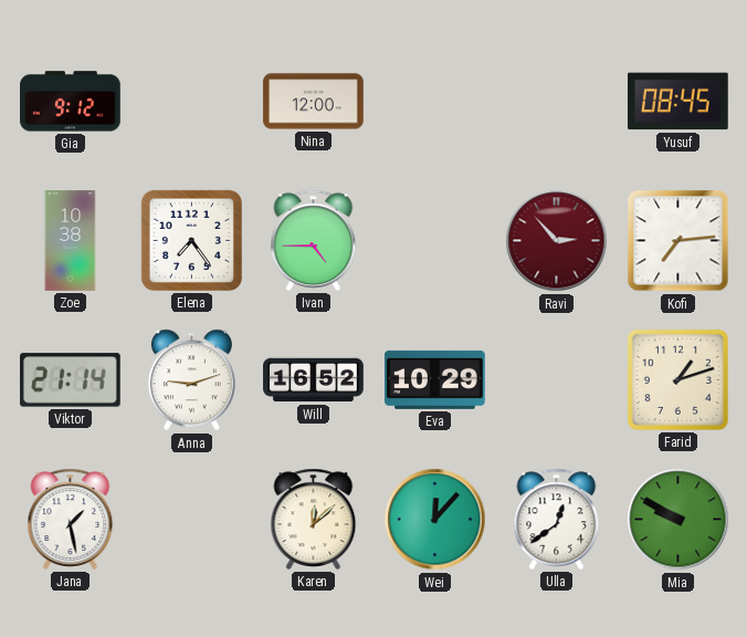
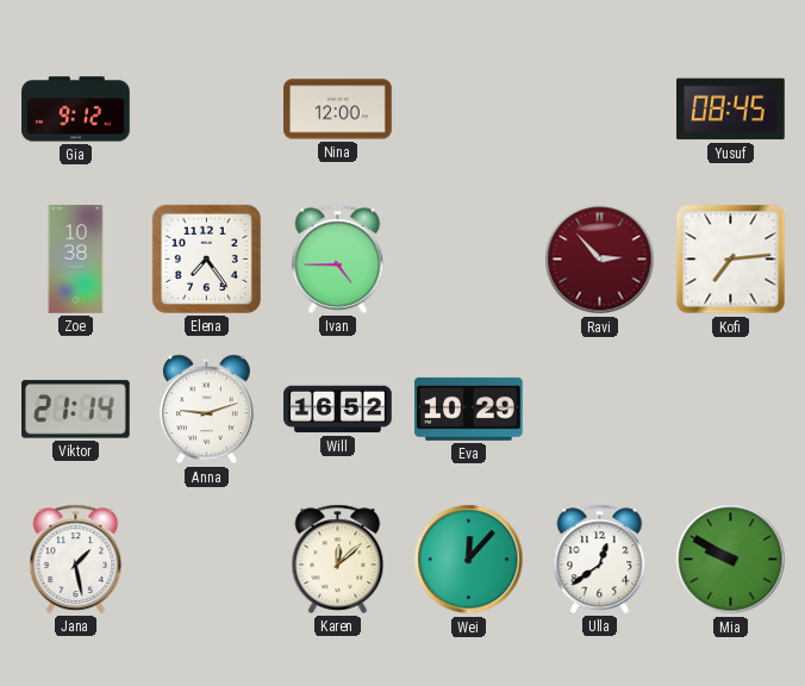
Farid: 1:12 -> none
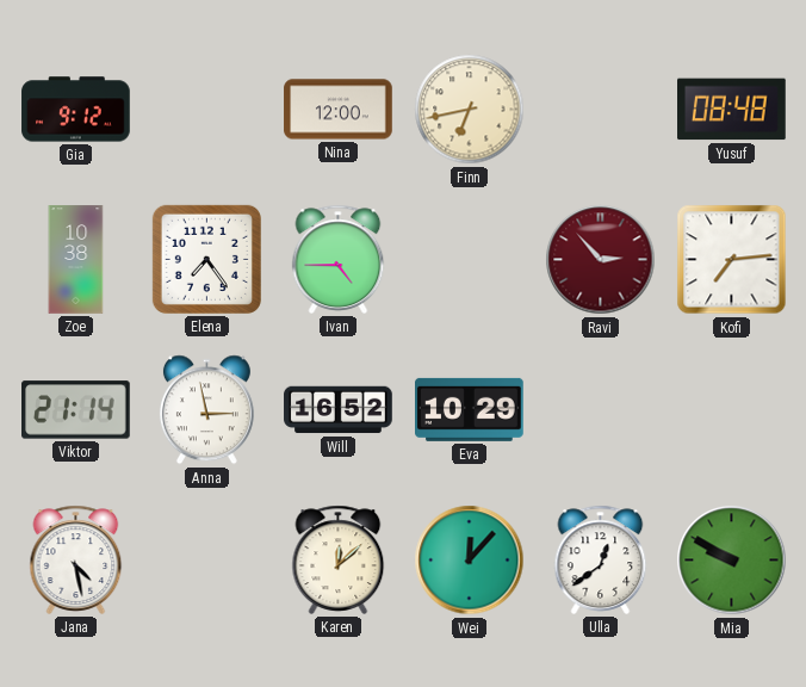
Finn: none -> 6:43
Yusuf: 08:45 -> 08:48
Anna: 9:12 -> 2:58
Jana: 1:28 -> 4:28
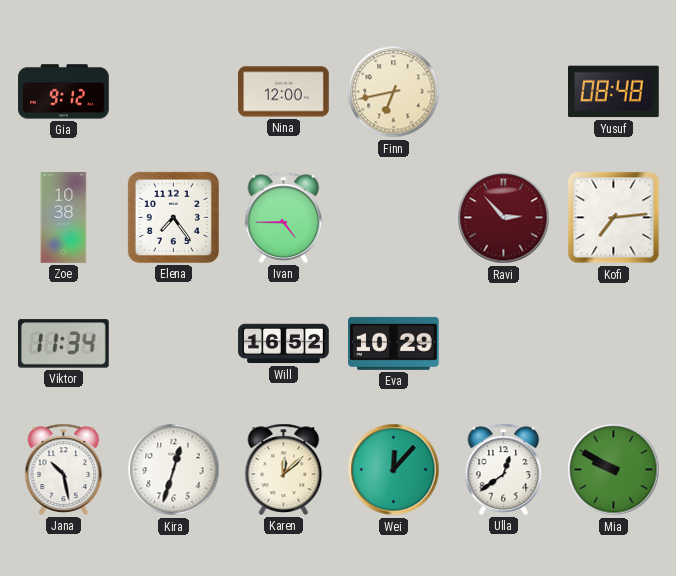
Viktor: 21:14 -> 11:34
Anna: 2:58 -> none
Jana: 4:28 -> 10:28
Kira: none -> 12:33
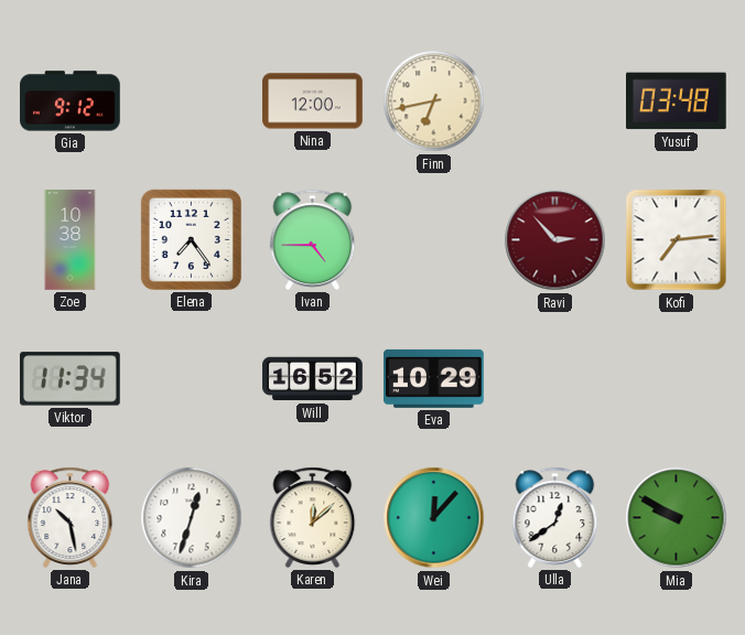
Yusuf: 08:48 -> 03:48
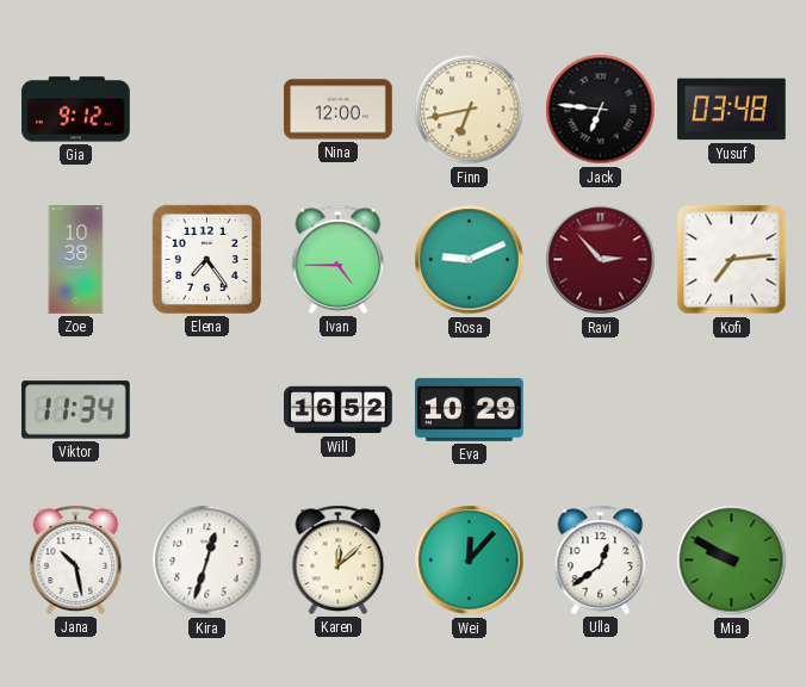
Jack: none -> 6:46
Rosa: none -> 9:11
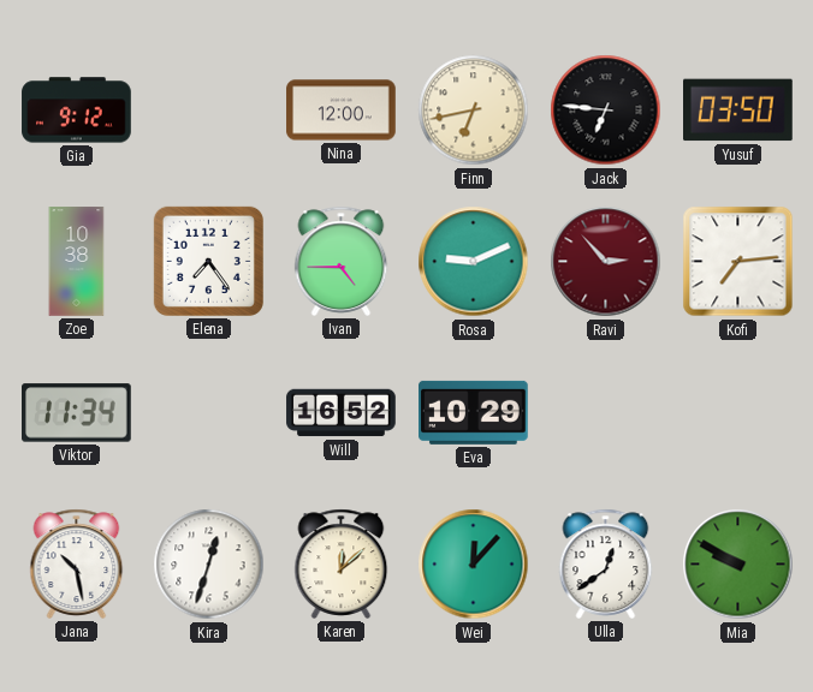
Yusuf: 03:48 -> 03:50
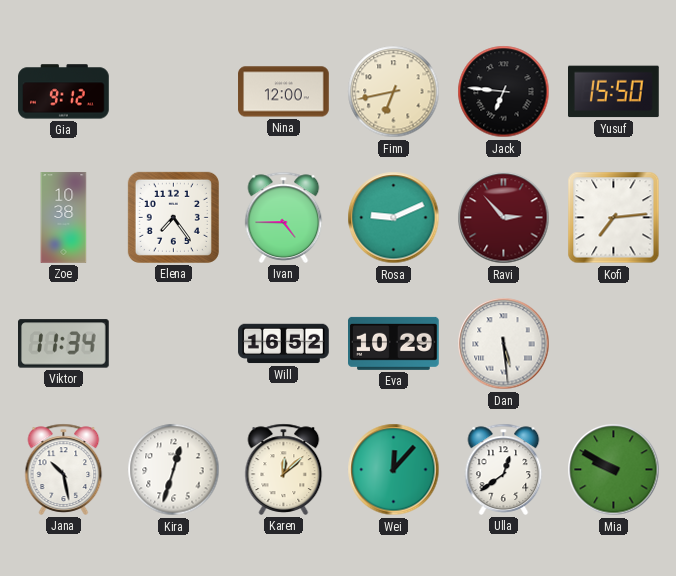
Yusuf: 03:50 -> 15:50
Dan: none -> 5:29
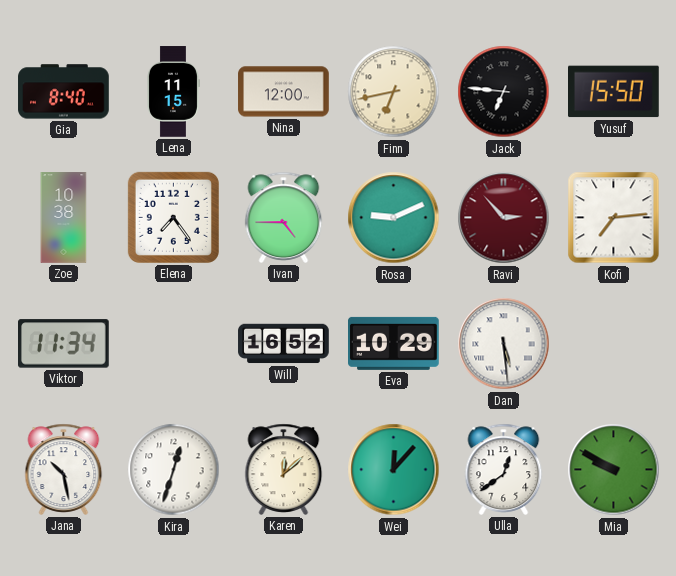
Gia: 9:12 -> 8:40
Lena: none -> 11:15
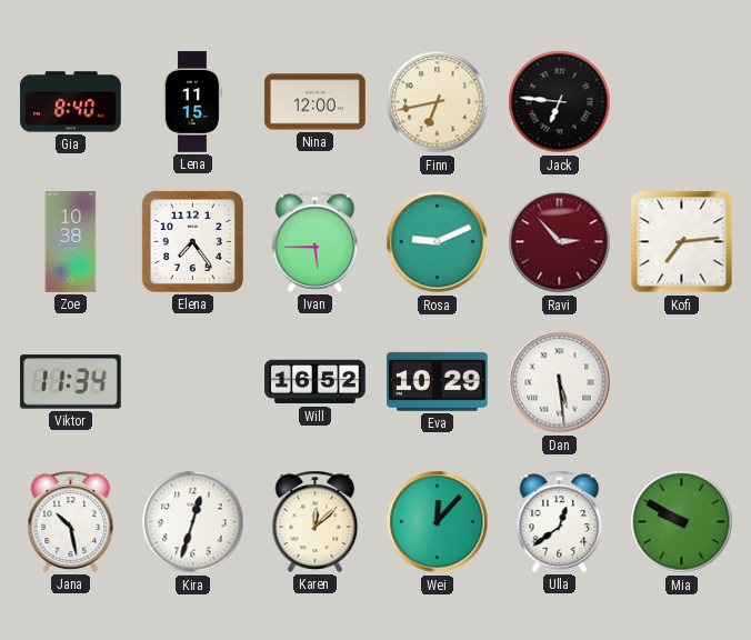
Yusuf: 15:50 -> none
Ivan: 4:45 -> 5:45
